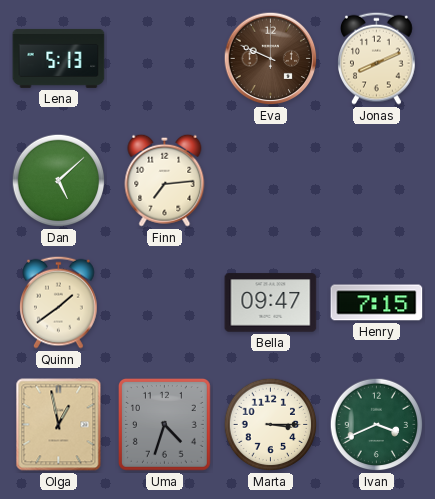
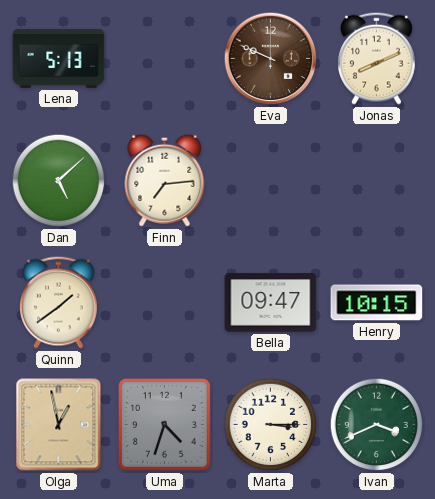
Henry: 7:15 -> 10:15
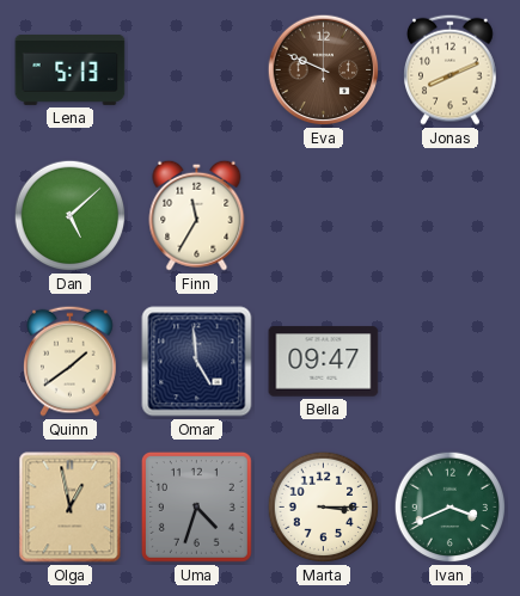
Finn: 7:14 -> 11:35
Omar: none -> 4:59
Henry: 10:15 -> none
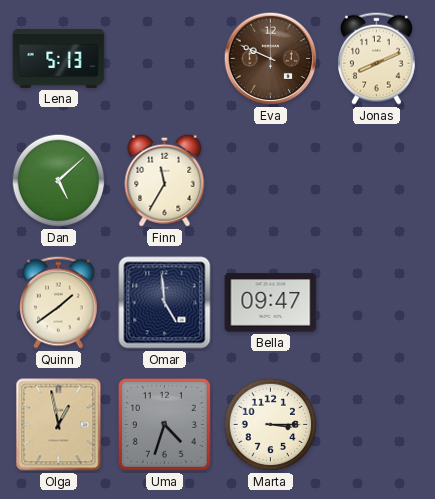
Ivan: 3:41 -> none
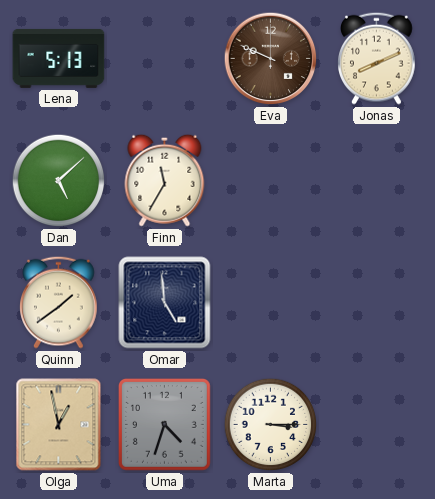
Bella: 09:47 -> none
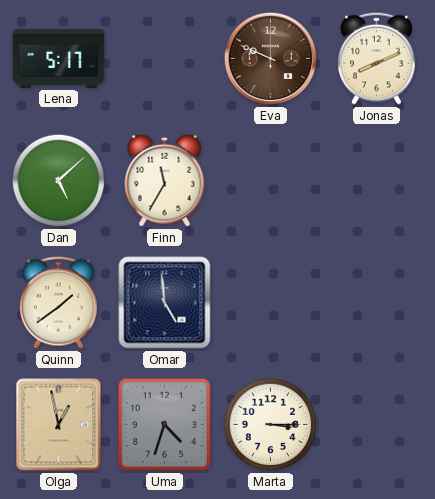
Lena: 5:13 -> 5:17
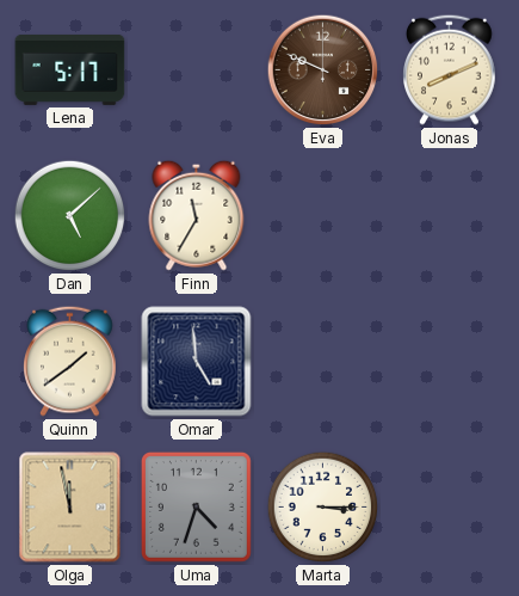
Olga: 12:58 -> 11:58
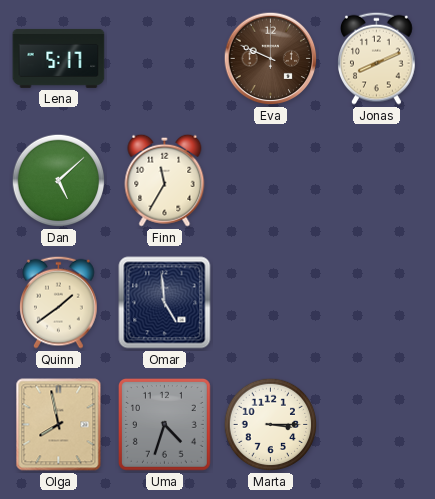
Olga: 11:58 -> 7:58
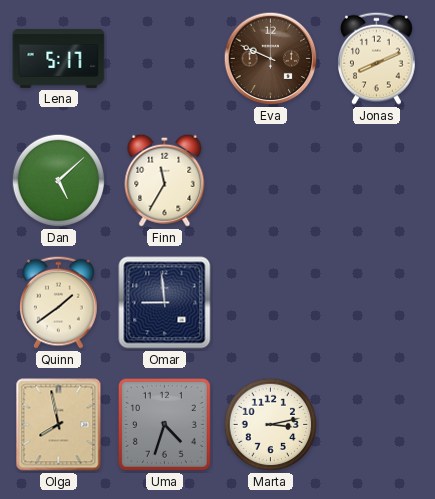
Omar: 4:59 -> 8:59
Marta: 3:15 -> 3:13
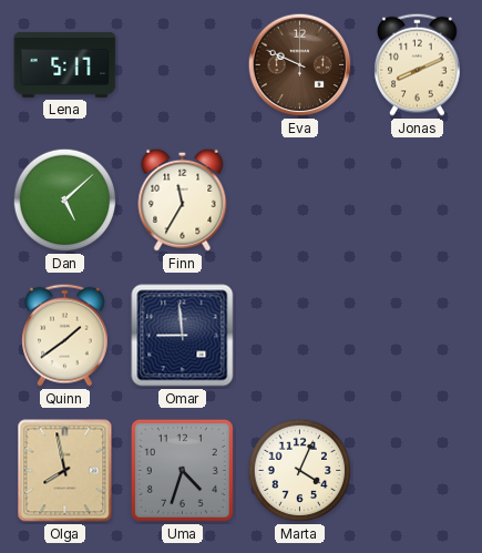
Marta: 3:13 -> 4:04
